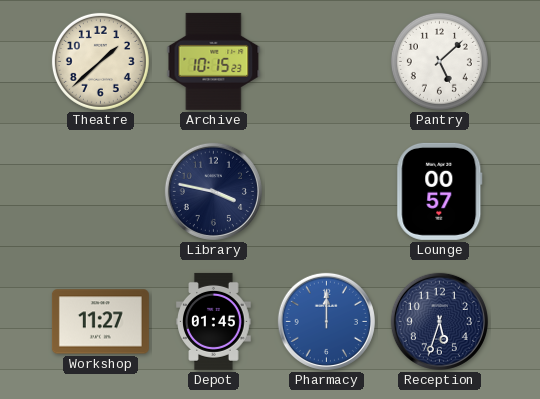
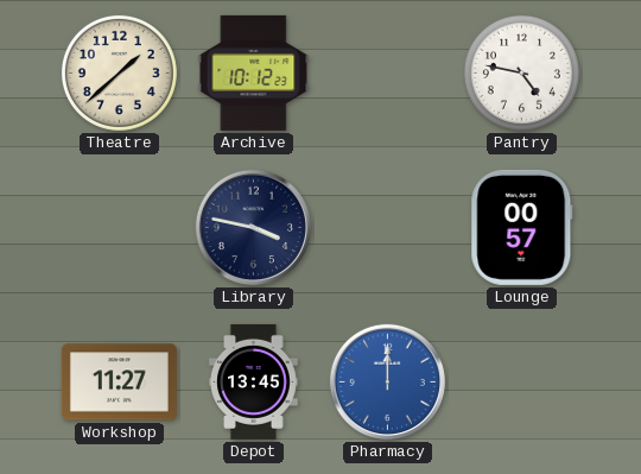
Archive: 10:15 -> 10:12
Pantry: 5:08 -> 4:47
Depot: 01:45 -> 13:45
Reception: 5:33 -> none
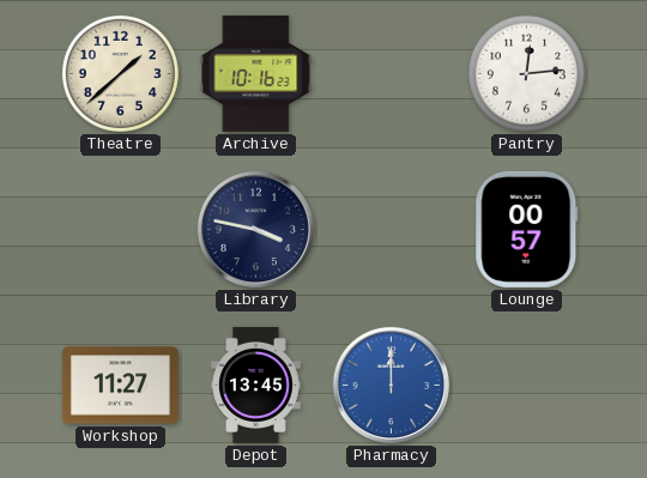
Archive: 10:12 -> 10:16
Pantry: 4:47 -> 12:14
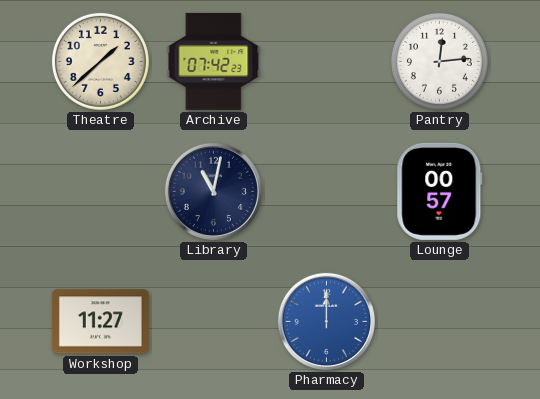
Archive: 10:16 -> 07:42
Library: 3:47 -> 11:02
Depot: 13:45 -> none
